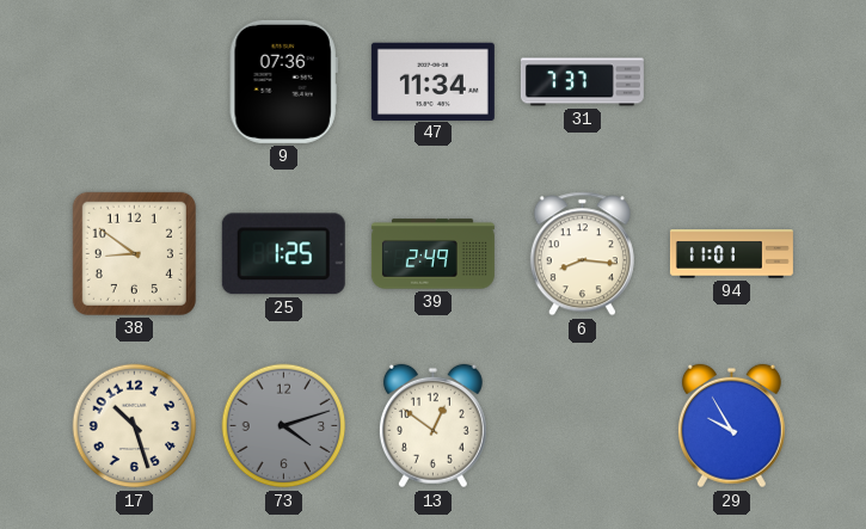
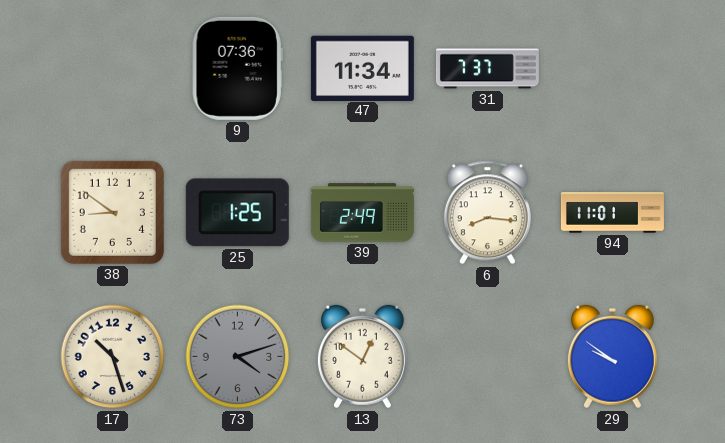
29: 9:55 -> 9:51
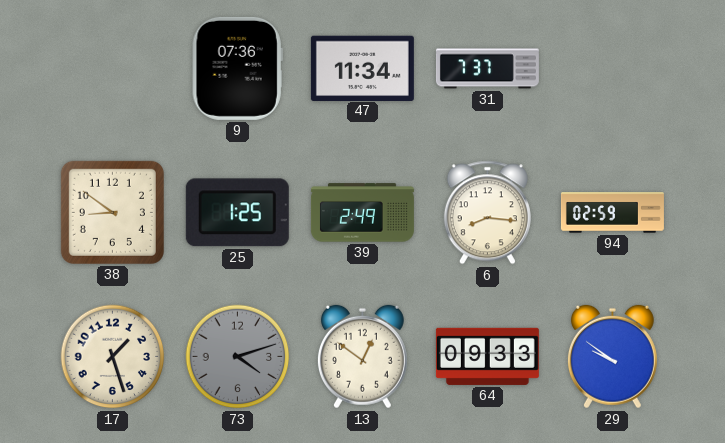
94: 11:01 -> 02:59
17: 10:27 -> 1:27
64: none -> 09:33
